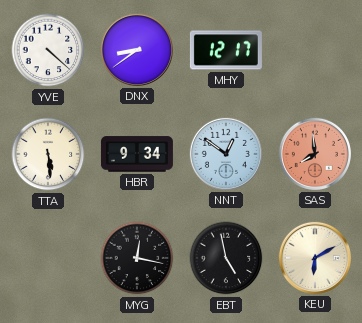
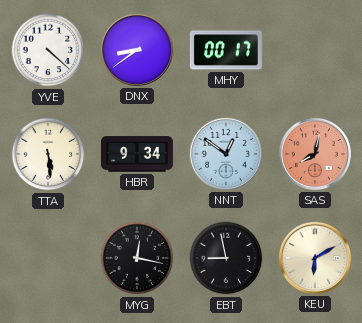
MHY: 12:17 -> 00:17
SAS: 7:59 -> 8:02
EBT: 4:58 -> 8:58
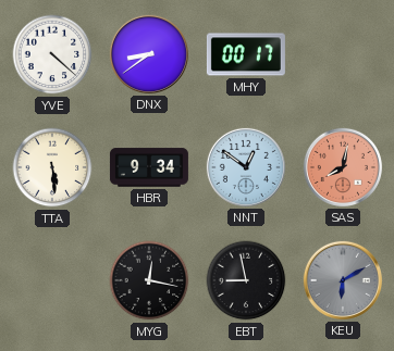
KEU dial: cream -> grey
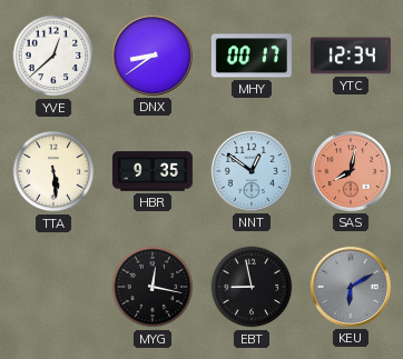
YVE: 4:22 -> 12:38
YTC: none -> 12:34
HBR: 9:34 -> 9:35
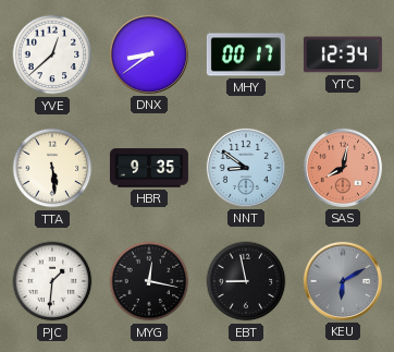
NNT: 12:51 -> 8:51
PJC: none -> 1:31
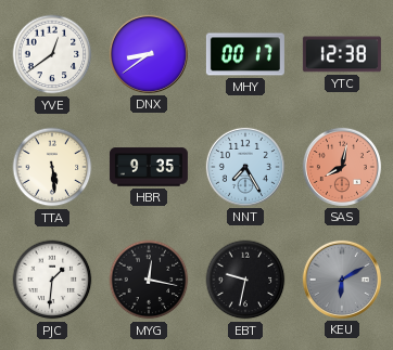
YVE: 12:38 -> 12:39
YTC: 12:34 -> 12:38
NNT: 8:51 -> 7:25
EBT: 8:58 -> 9:32
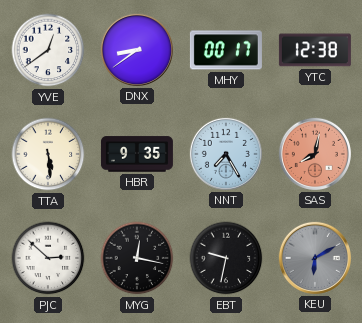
PJC: 1:31 -> 2:52
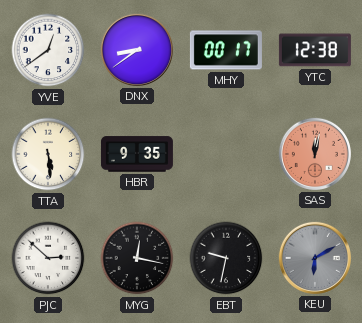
NNT: 7:25 -> none
SAS: 8:02 -> 12:02
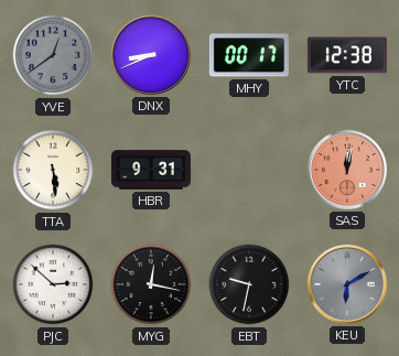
YVE dial: white -> grey
DNX: 8:39 -> 8:41
HBR: 9:35 -> 9:31
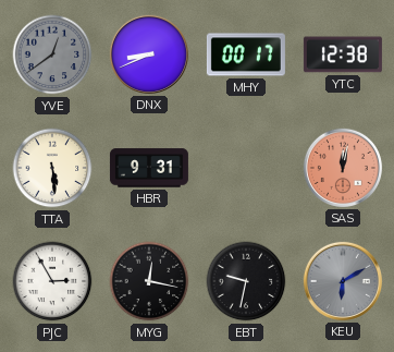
PJC: 2:52 -> 2:55
